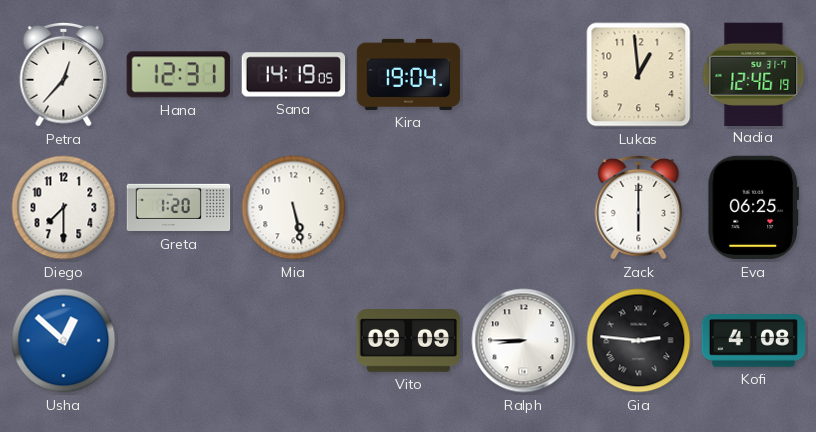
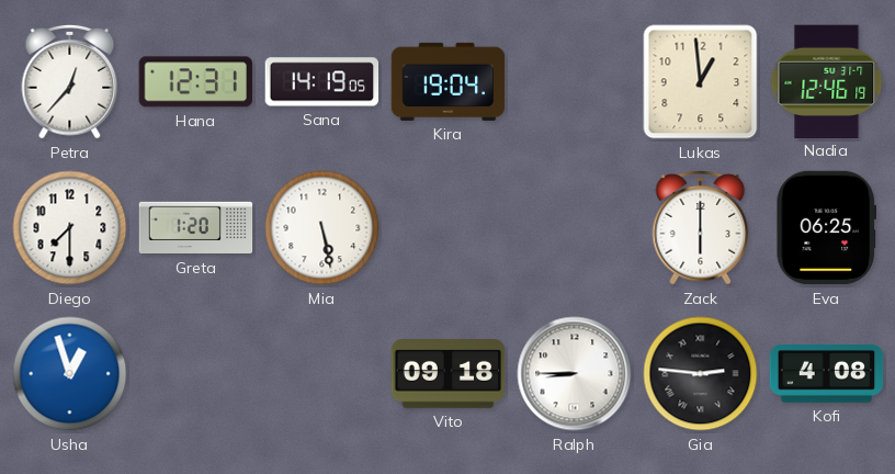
Usha: 12:52 -> 12:57
Vito: 09:09 -> 09:18
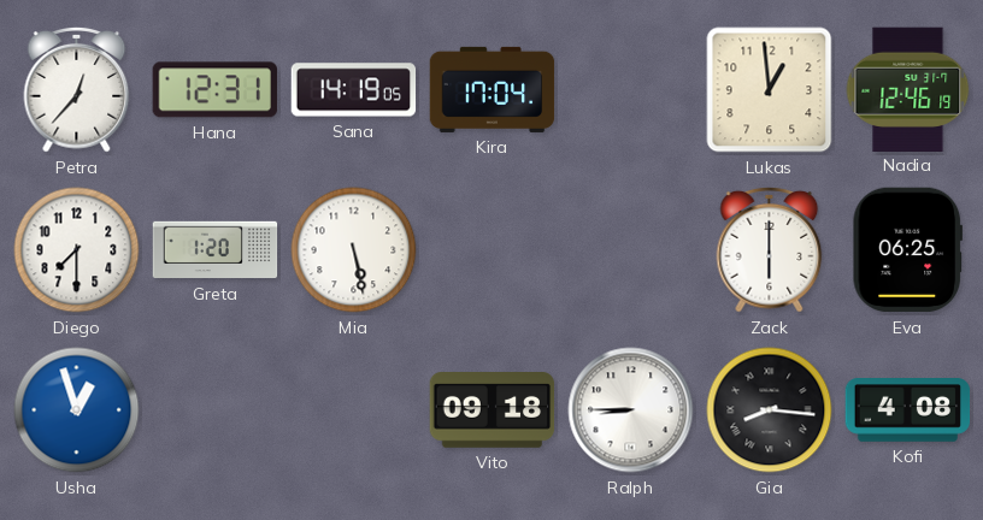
Kira: 19:04 -> 17:04
Gia: 2:46 -> 8:16
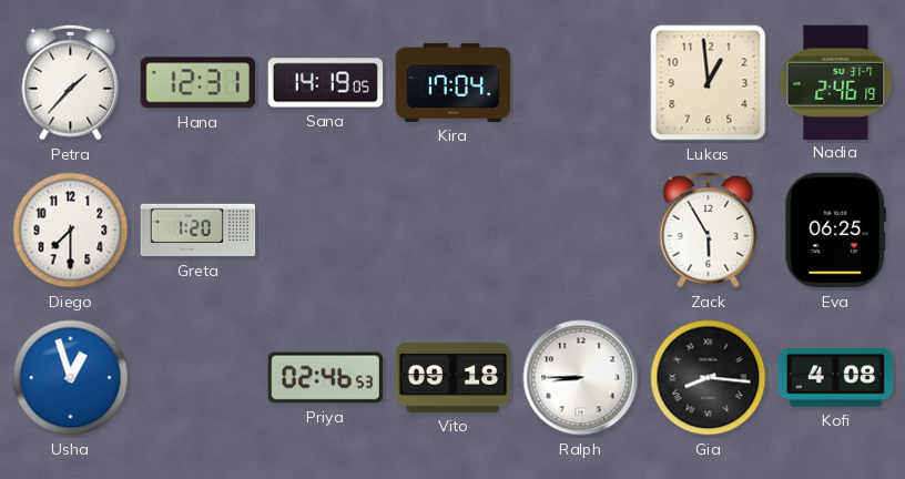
Petra: 12:37 -> 1:37
Nadia: 12:46 -> 2:46
Mia: 5:28 -> none
Zack: 6:00 -> 5:55
Priya: none -> 02:46
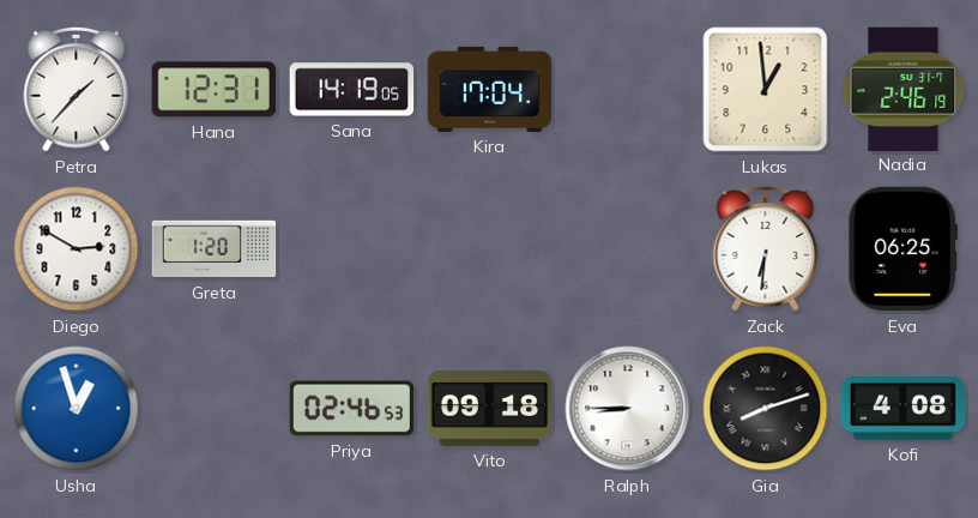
Diego: 7:30 -> 2:50
Zack: 5:55 -> 6:31
Gia: 8:16 -> 8:12
